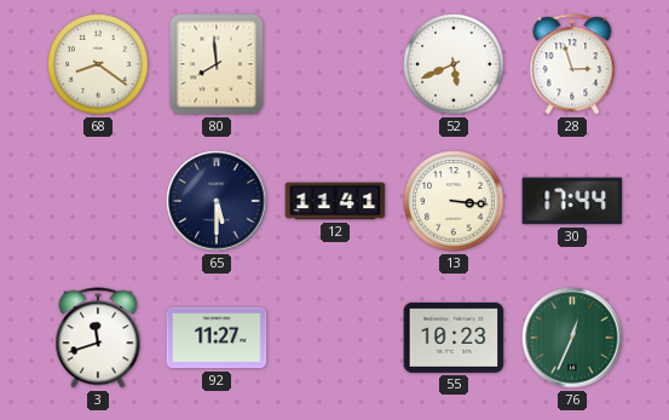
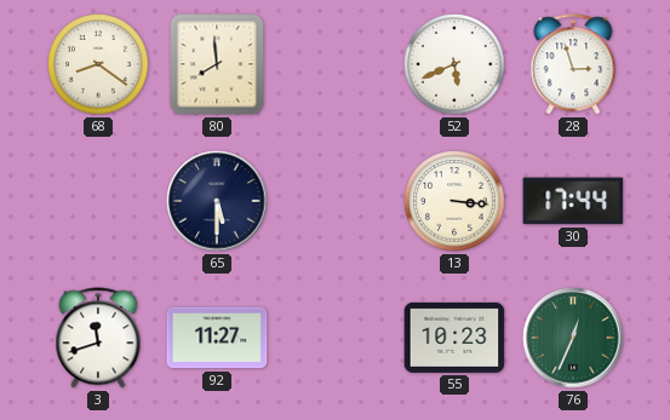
12: 11:41 -> none
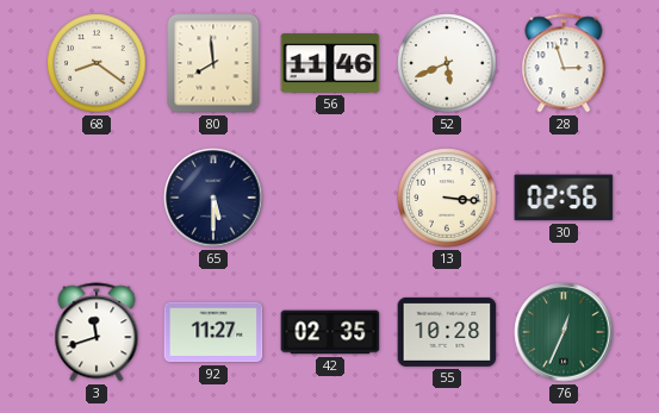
56: none -> 11:46
30: 17:44 -> 02:56
42: none -> 02:35
55: 10:23 -> 10:28
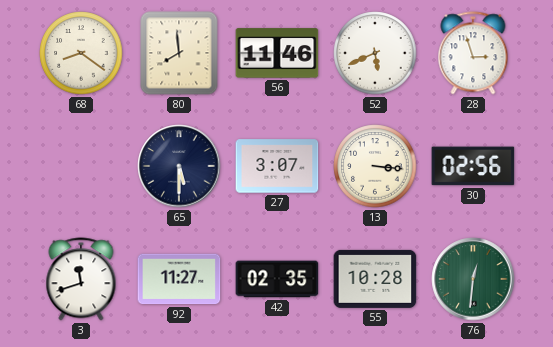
27: none -> 3:07
76: 12:34 -> 12:31
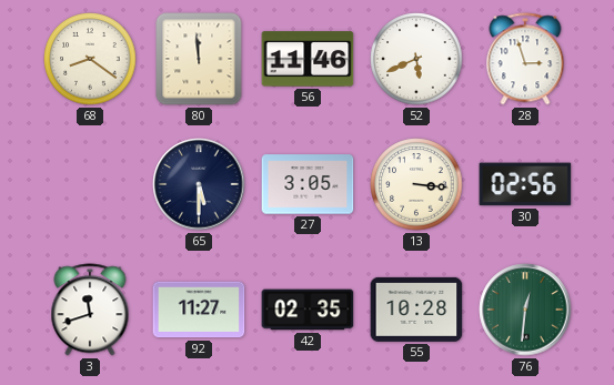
80: 7:59 -> 11:59
27: 3:07 -> 3:05
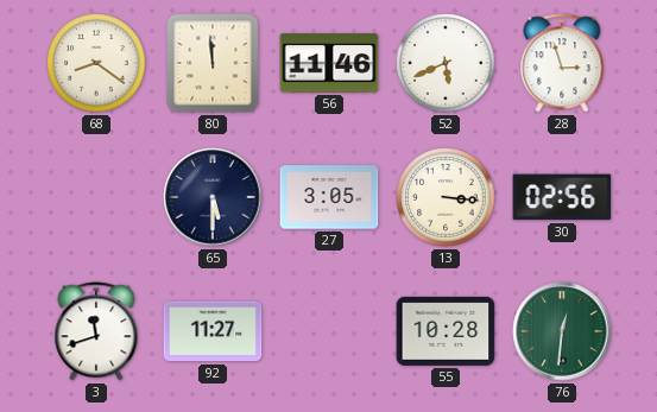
42: 02:35 -> none
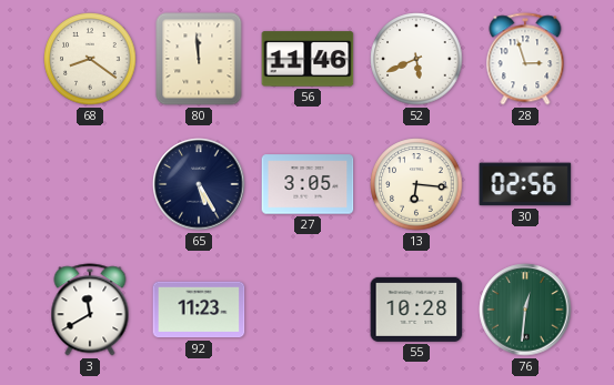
65: 5:30 -> 5:25
13: 3:16 -> 6:16
3: 11:42 -> 11:40
92: 11:27 -> 11:23
